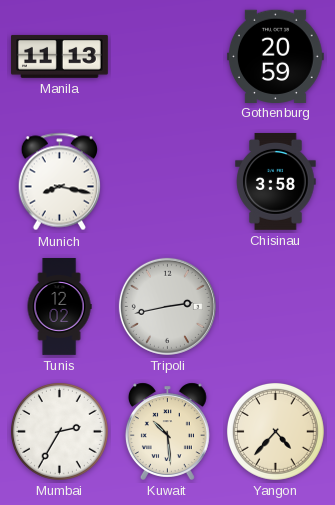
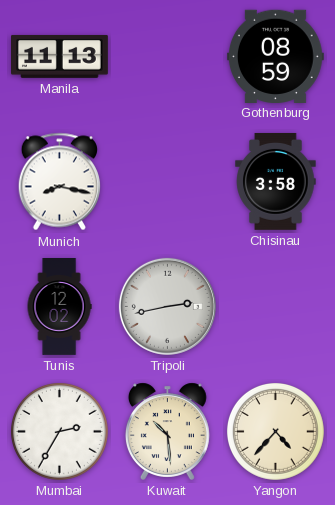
Gothenburg: 20:59 -> 08:59
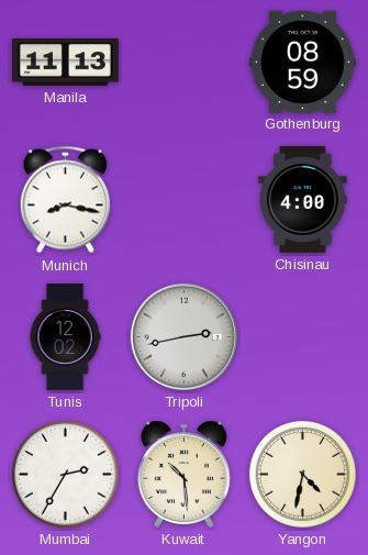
Chisinau: 3:58 -> 4:00
Yangon: 4:37 -> 4:32
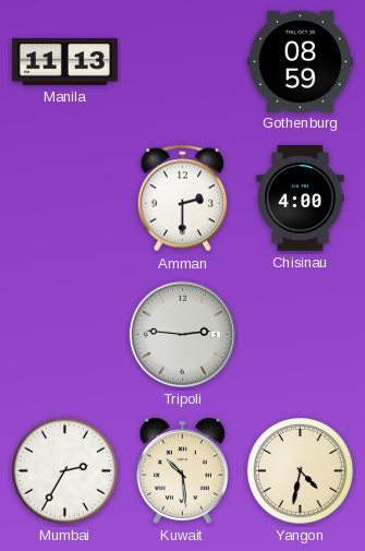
Munich: 8:17 -> none
Amman: none -> 2:30
Tunis: 12:02 -> none
Tripoli: 2:43 -> 2:46
